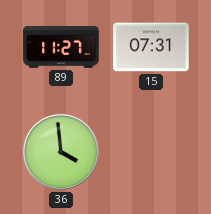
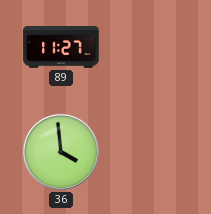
15: 07:31 -> none
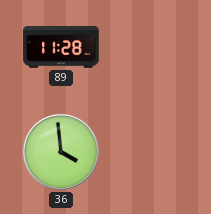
89: 11:27 -> 11:28
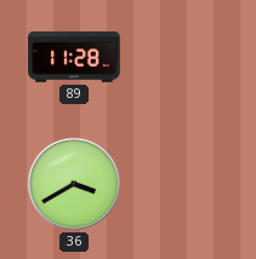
36: 3:59 -> 3:40
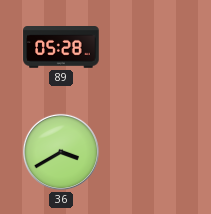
89: 11:28 -> 05:28
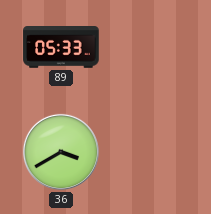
89: 05:28 -> 05:33
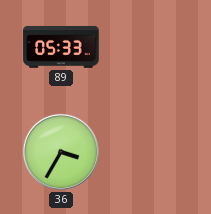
36: 3:40 -> 3:35
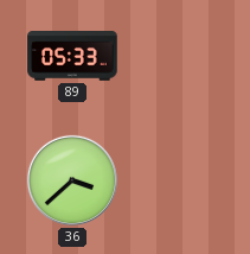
36: 3:35 -> 3:38
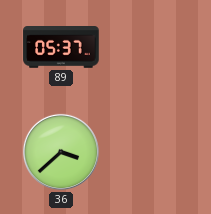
89: 05:33 -> 05:37
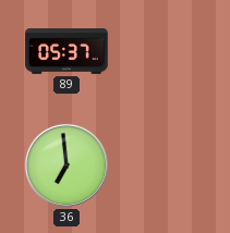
36: 3:38 -> 6:59
